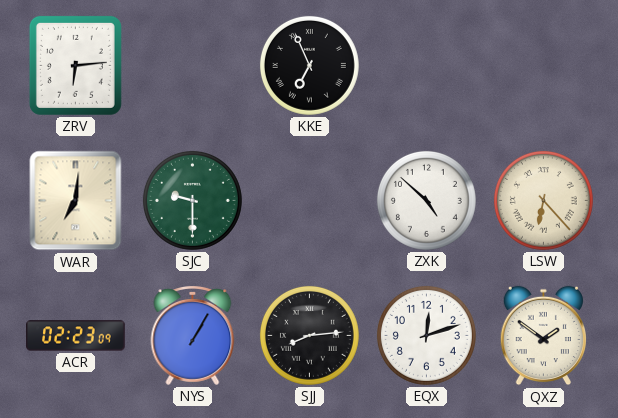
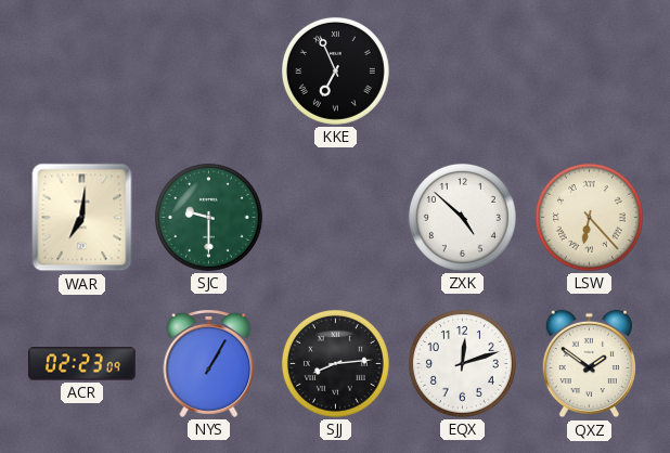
ZRV: 6:14 -> none
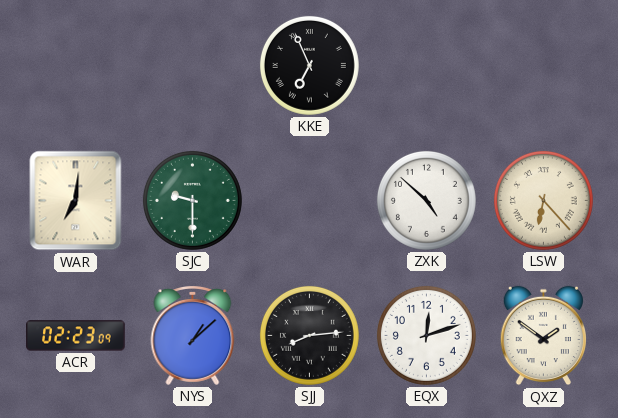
NYS: 1:05 -> 1:08
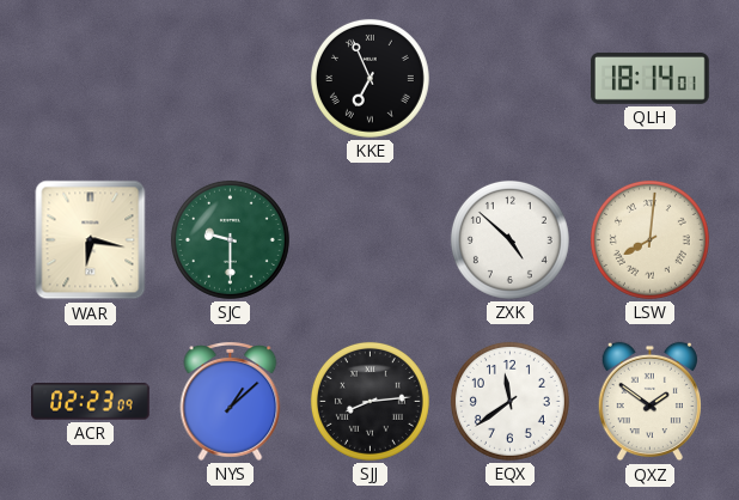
QLH: none -> 18:14
WAR: 7:01 -> 6:17
LSW: 6:23 -> 8:01
EQX: 12:12 -> 11:39
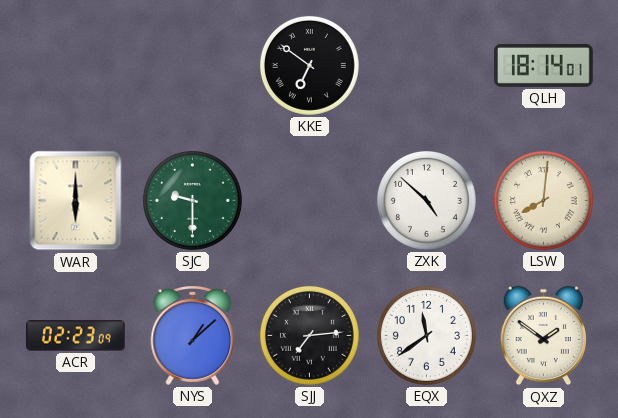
KKE: 6:56 -> 6:51
WAR: 6:17 -> 6:00
SJJ: 8:14 -> 7:14
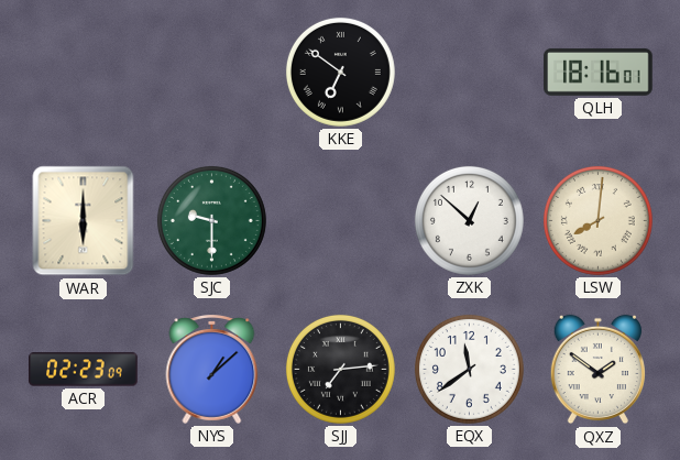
QLH: 18:14 -> 18:16
ZXK: 4:52 -> 12:52
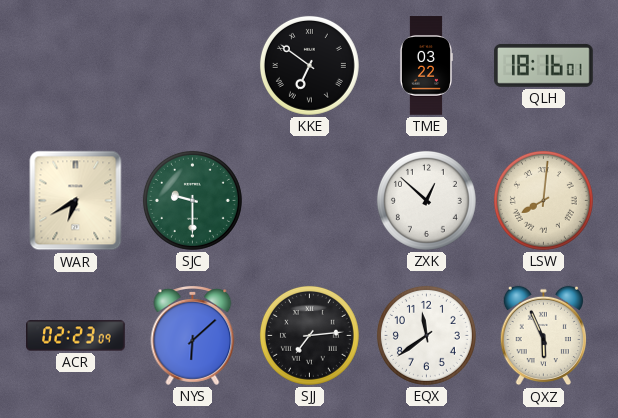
TME: none -> 03:22
WAR: 6:00 -> 6:40
NYS: 1:08 -> 6:08
QXZ: 1:51 -> 5:56
